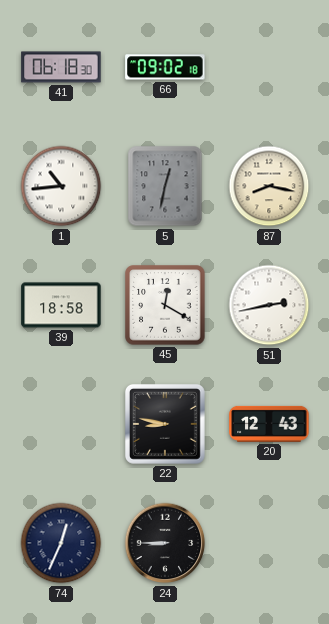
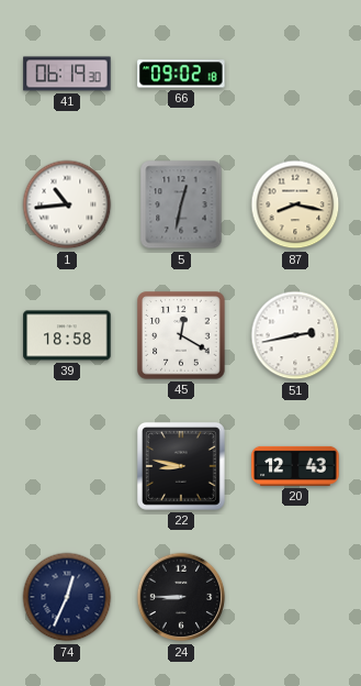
41: 06:18 -> 06:19
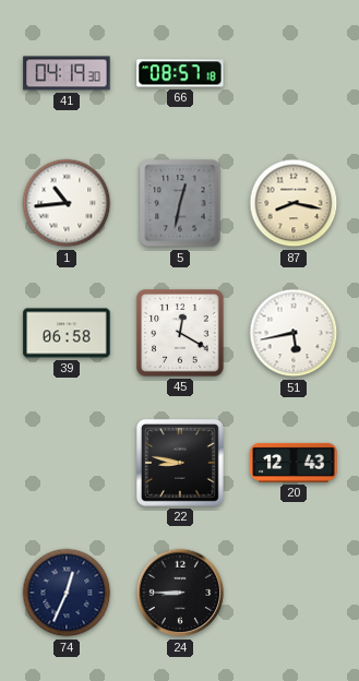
41: 06:19 -> 04:19
66: 09:02 -> 08:57
39: 18:58 -> 06:58
51: 2:43 -> 5:43
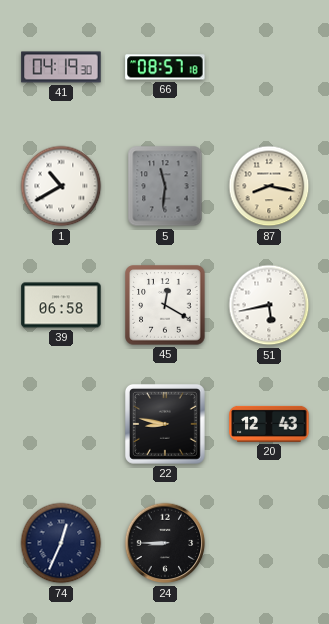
1: 10:44 -> 10:40
5: 12:32 -> 11:31
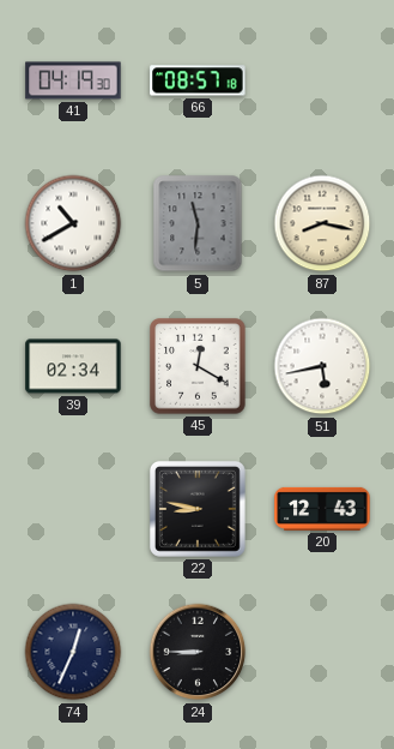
39: 06:58 -> 02:34
